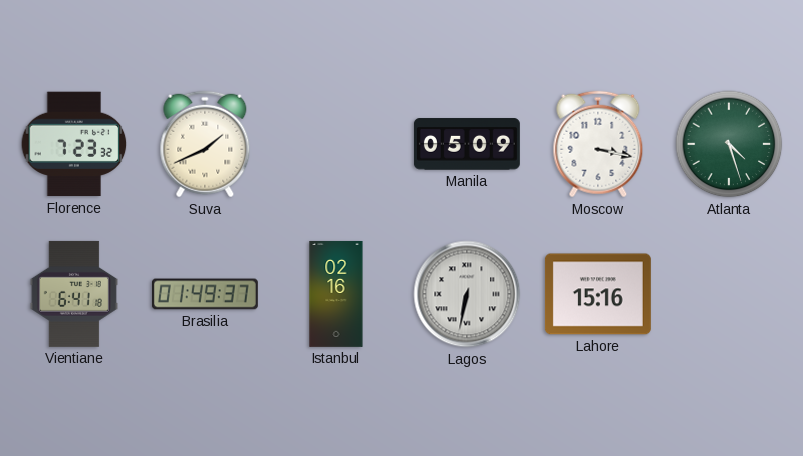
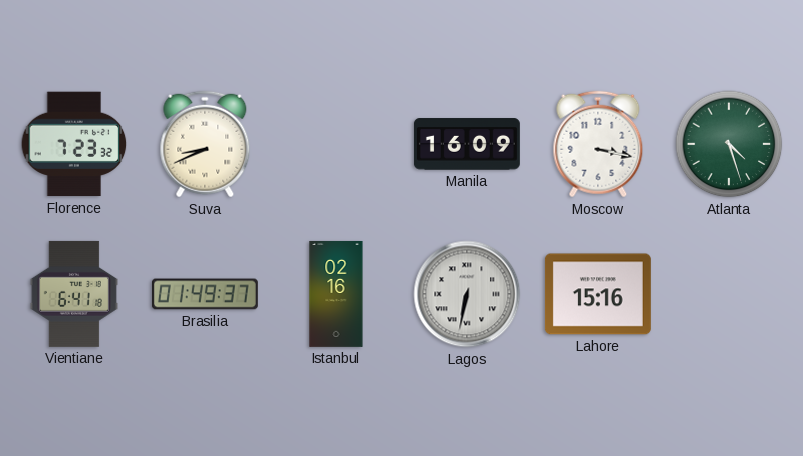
Suva: 1:41 -> 8:41
Manila: 05:09 -> 16:09
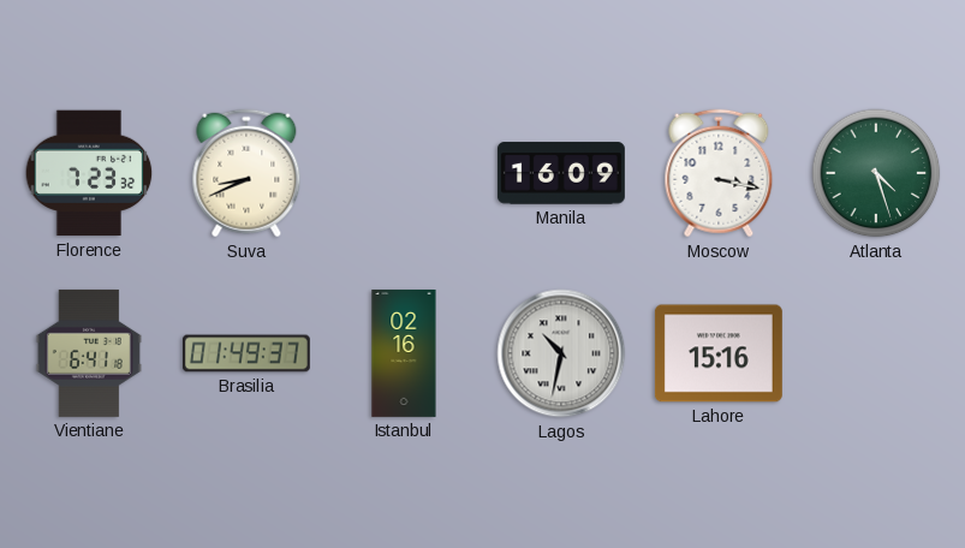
Lagos: 6:32 -> 10:32
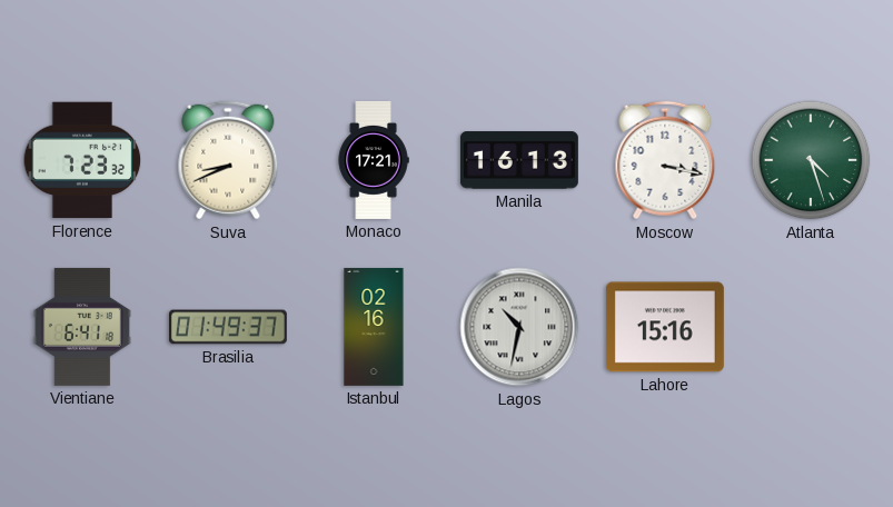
Monaco: none -> 17:21
Manila: 16:09 -> 16:13
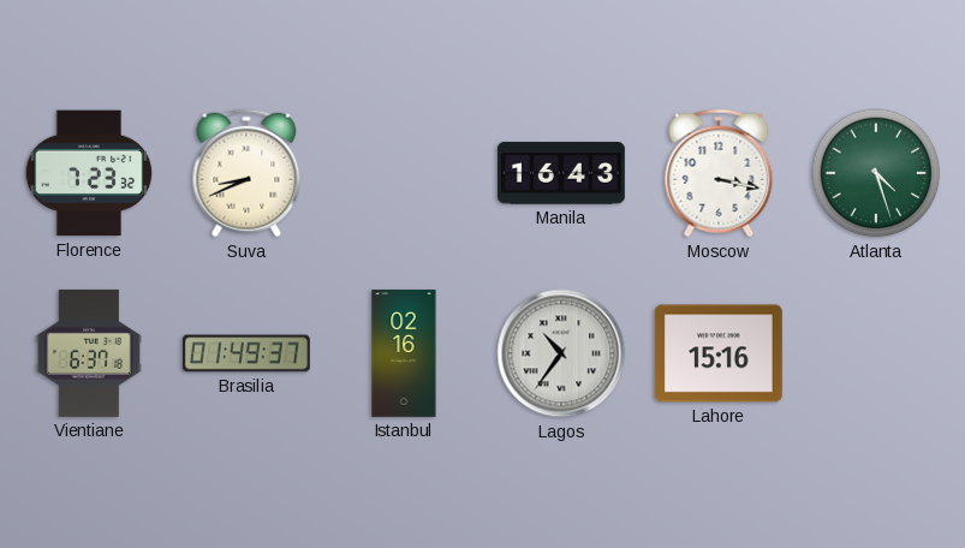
Monaco: 17:21 -> none
Manila: 16:13 -> 16:43
Vientiane: 6:41 -> 6:37
Lagos: 10:32 -> 10:36
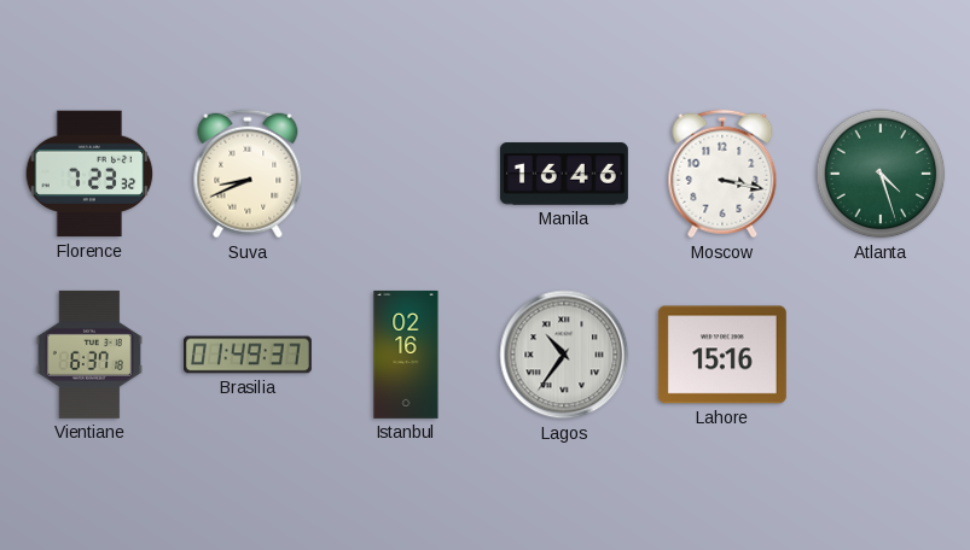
Manila: 16:43 -> 16:46
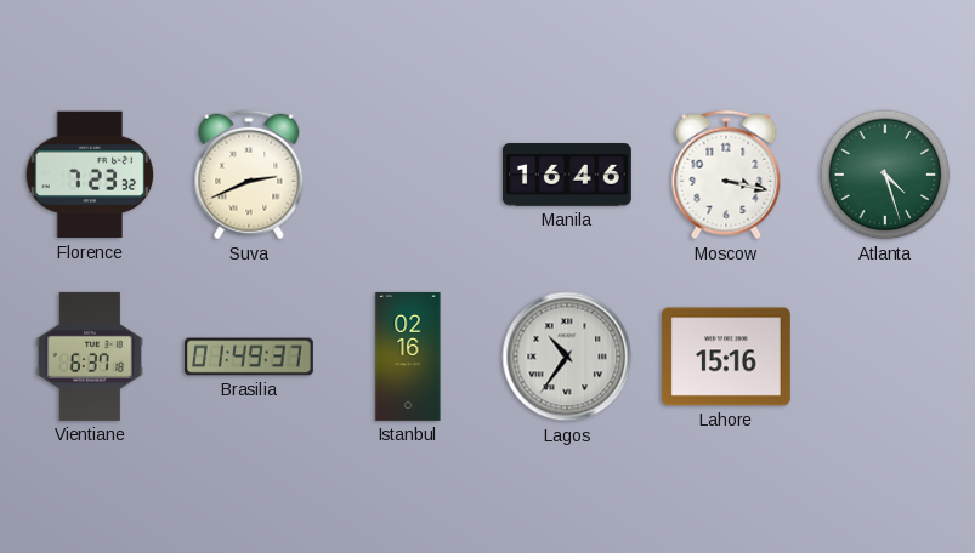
Suva: 8:41 -> 2:41
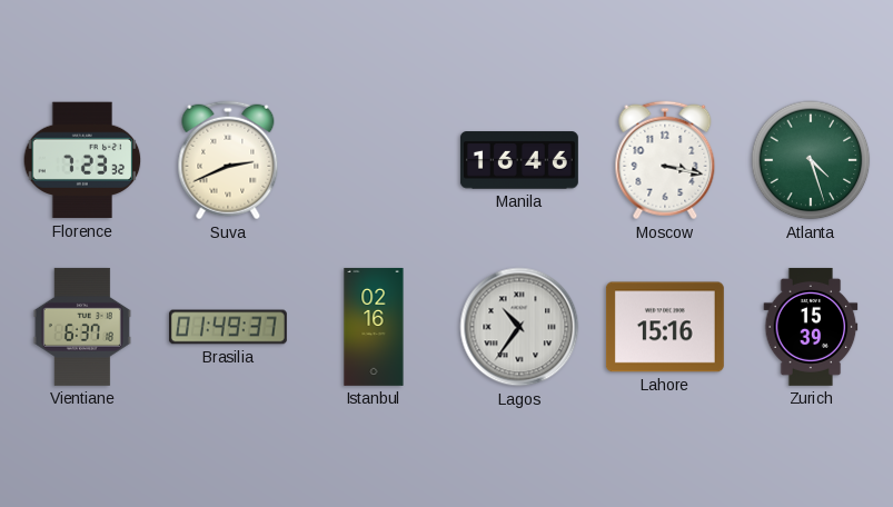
Zurich: none -> 15:39
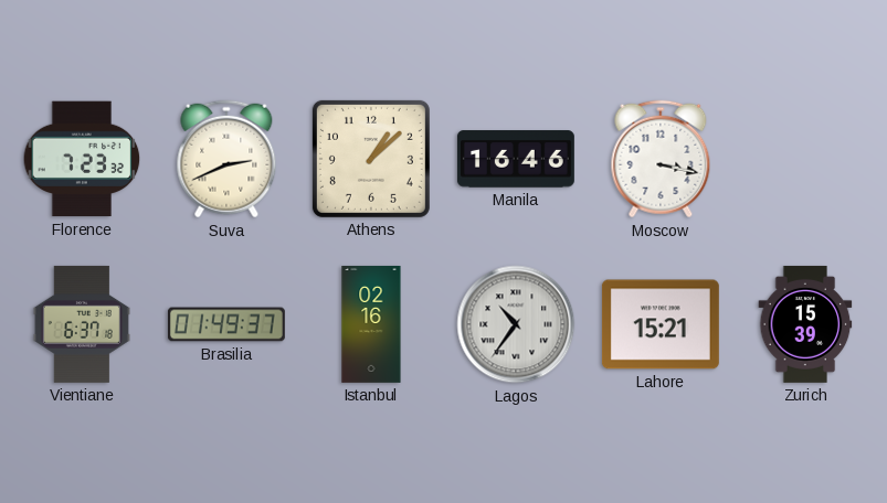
Athens: none -> 1:08
Atlanta: 4:27 -> none
Lahore: 15:16 -> 15:21
